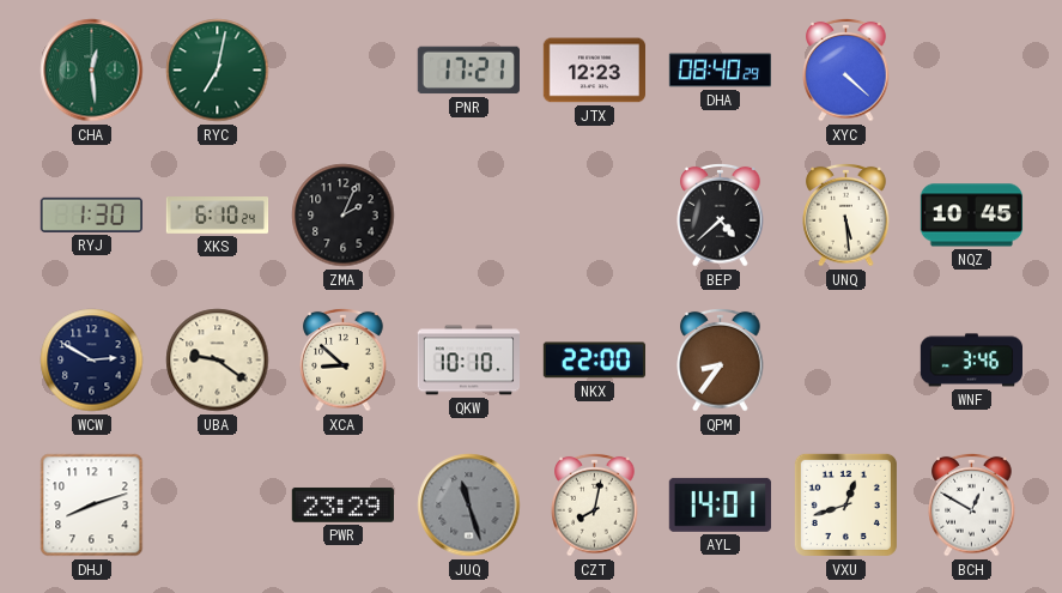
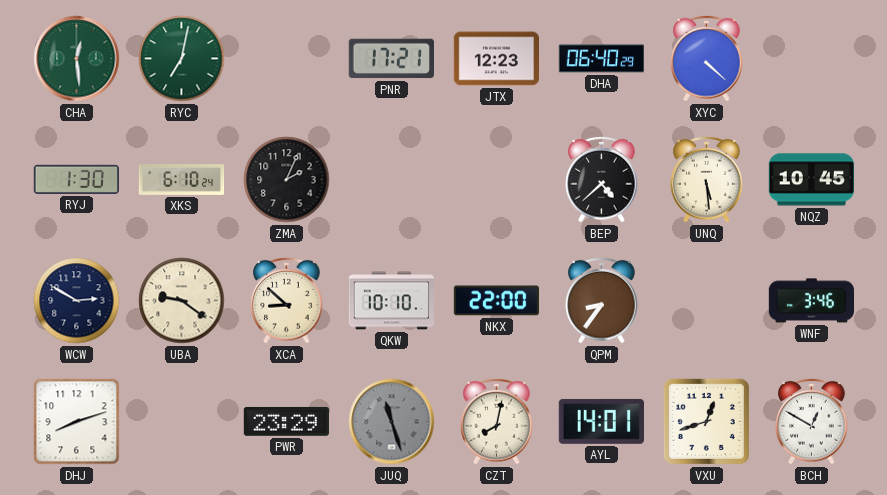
DHA: 08:40 -> 06:40
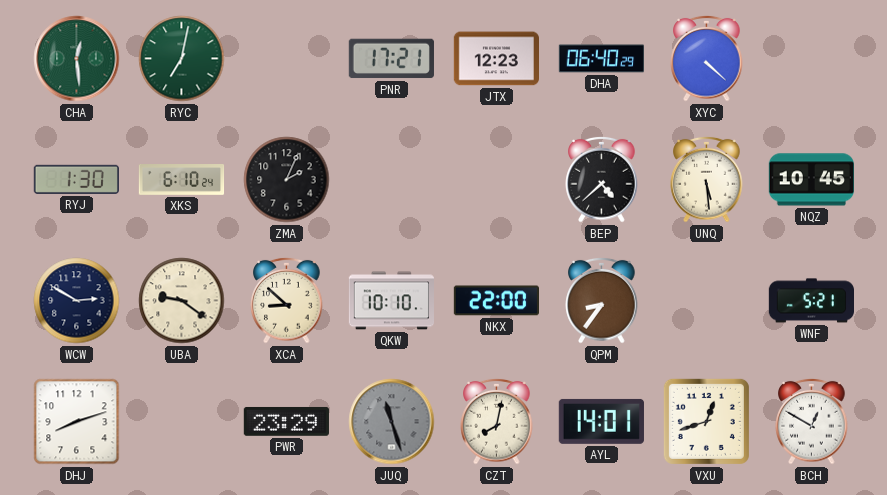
WNF: 3:46 -> 5:21
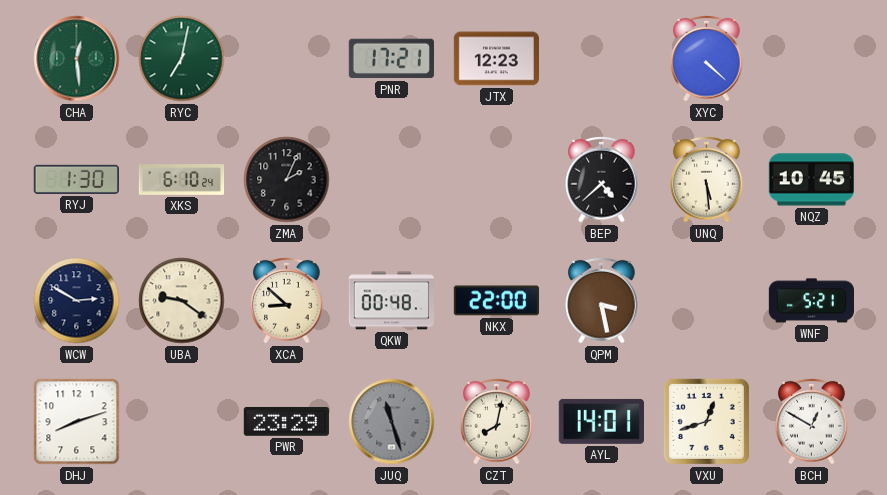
DHA: 06:40 -> none
QKW: 10:10 -> 00:48
QPM: 8:36 -> 3:28
